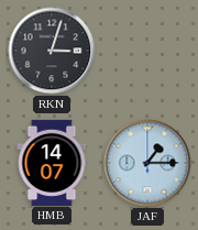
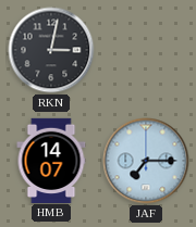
RKN: 3:03 -> 3:02
JAF: 1:15 -> 7:15
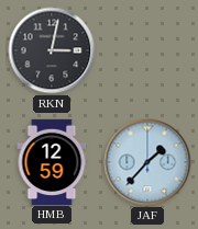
HMB: 14:07 -> 12:59
JAF: 7:15 -> 1:37
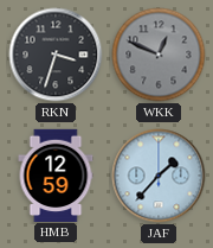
RKN: 3:02 -> 3:33
WKK: none -> 12:49
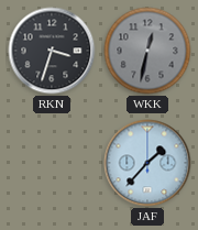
WKK: 12:49 -> 12:32
HMB: 12:59 -> none
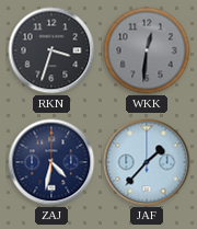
WKK: 12:32 -> 12:31
ZAJ: none -> 4:32
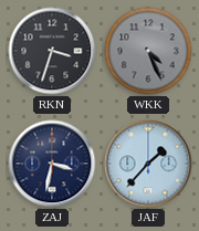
WKK: 12:31 -> 4:26
ZAJ: 4:32 -> 3:32
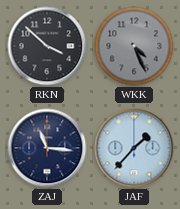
RKN: 3:33 -> 3:52
ZAJ: 3:32 -> 11:16
